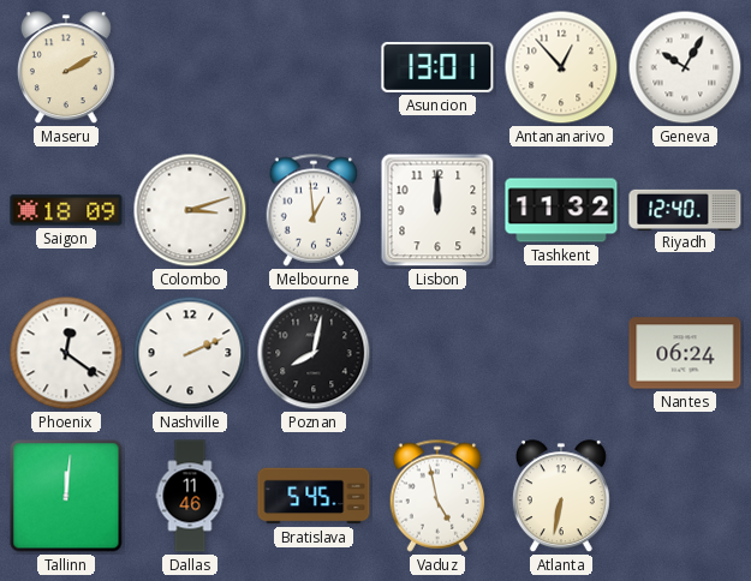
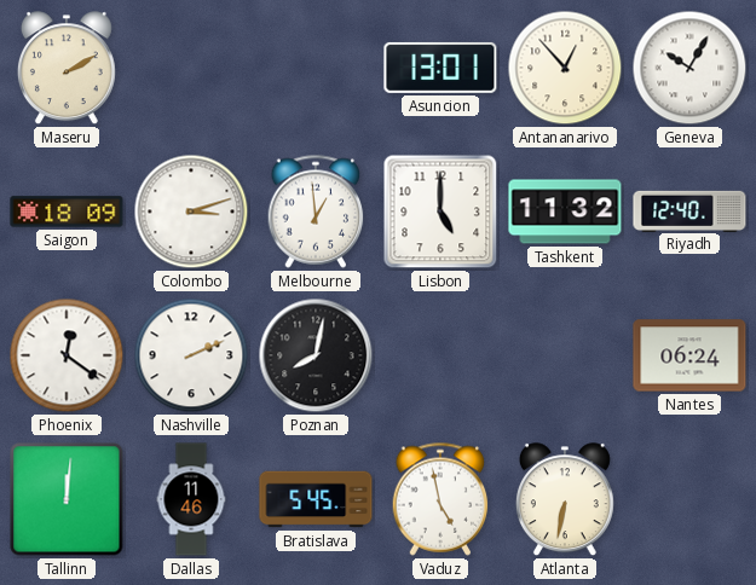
Lisbon: 12:00 -> 5:00
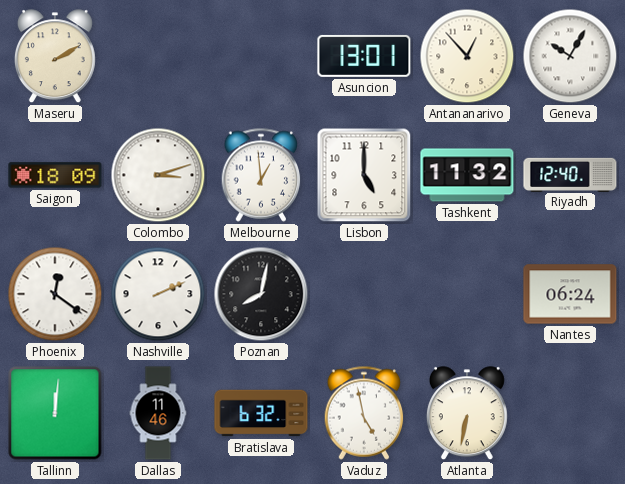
Bratislava: 5:45 -> 6:32
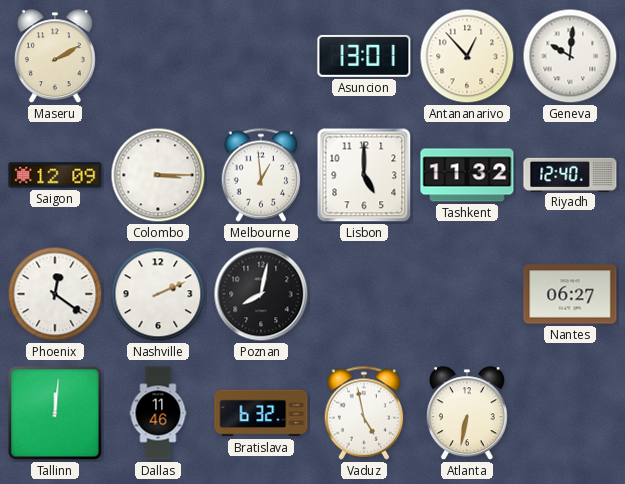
Geneva: 10:05 -> 10:01
Saigon: 18:09 -> 12:09
Colombo: 3:12 -> 3:15
Nantes: 06:24 -> 06:27
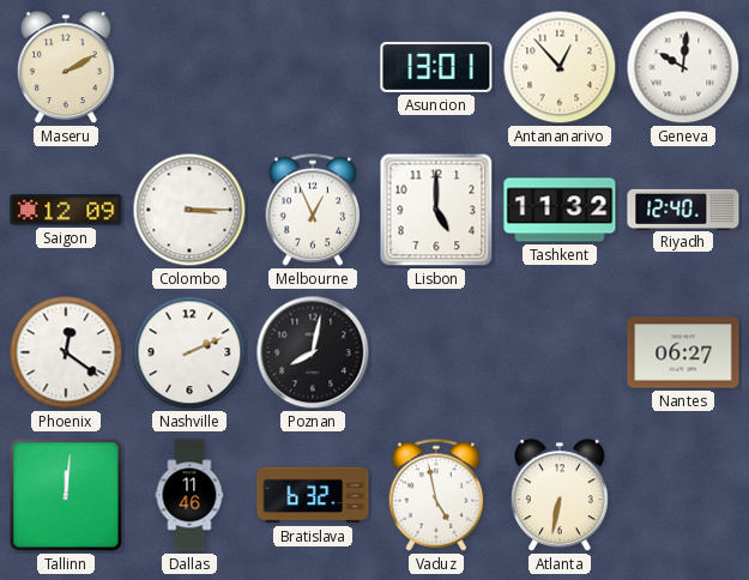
Melbourne: 12:59 -> 12:56
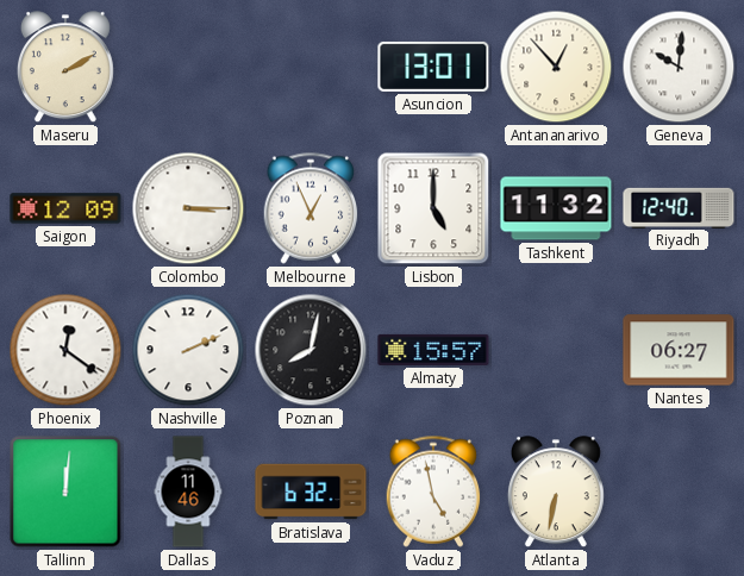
Almaty: none -> 15:57
